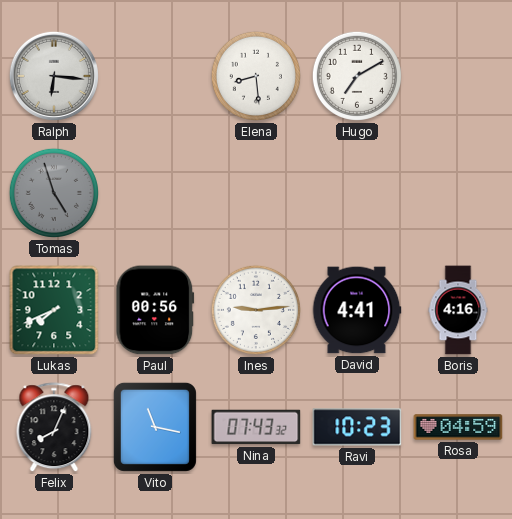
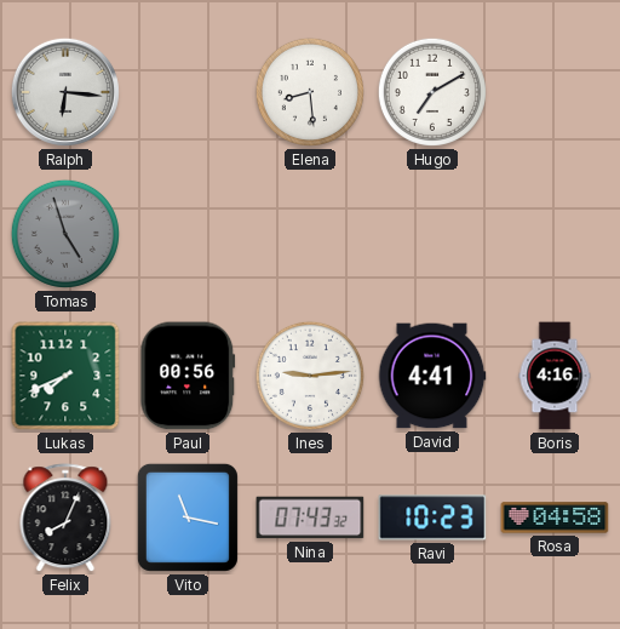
Rosa: 04:59 -> 04:58
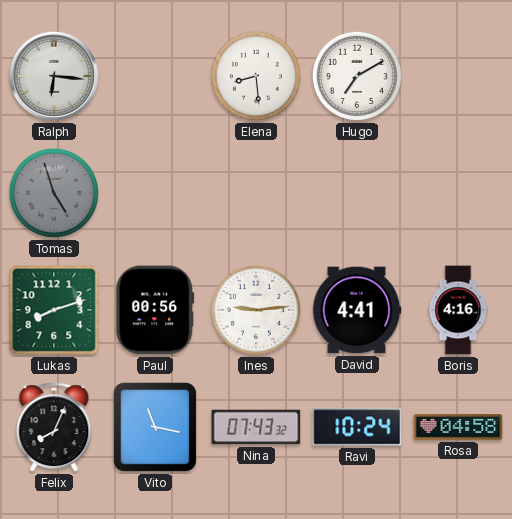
Lukas: 7:41 -> 8:12
Ravi: 10:23 -> 10:24
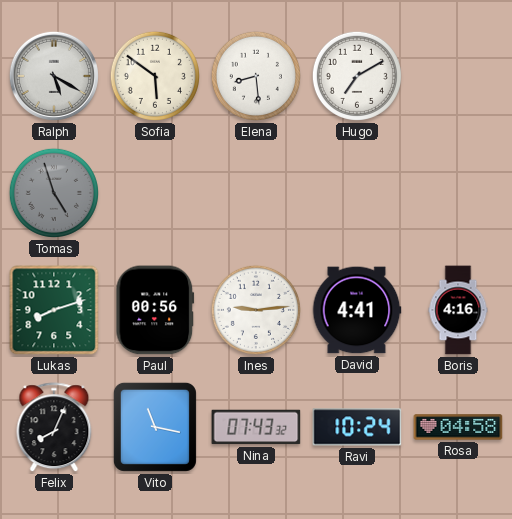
Ralph: 6:16 -> 5:20
Sofia: none -> 5:51
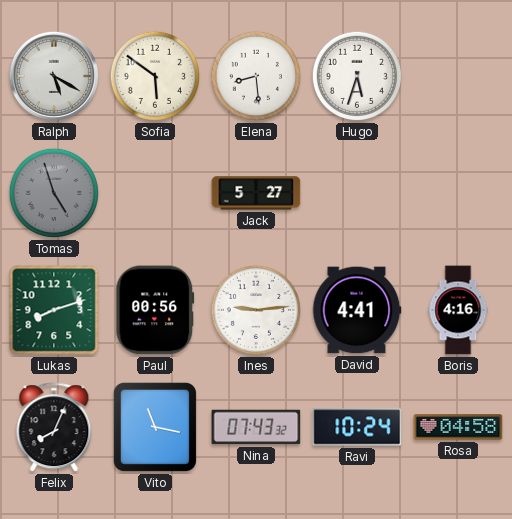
Hugo: 7:10 -> 5:33
Jack: none -> 5:27
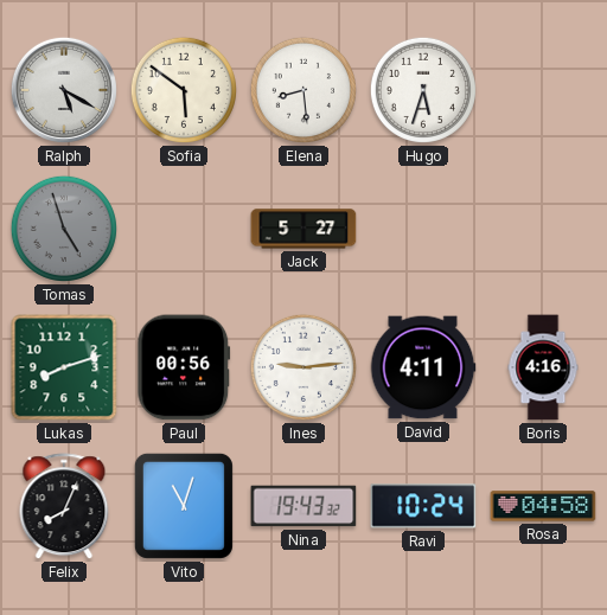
David: 4:41 -> 4:11
Vito: 11:17 -> 11:03
Nina: 07:43 -> 19:43
